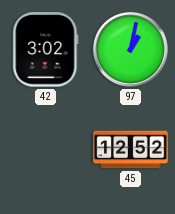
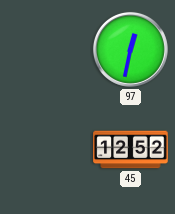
42: 3:02 -> none
97: 1:02 -> 12:32
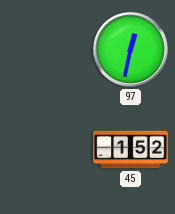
45: 12:52 -> 1:52
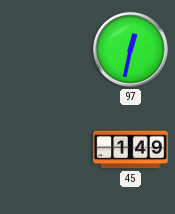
45: 1:52 -> 1:49
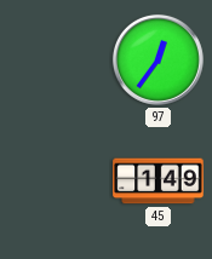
97: 12:32 -> 12:36
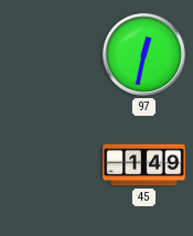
97: 12:36 -> 12:32
